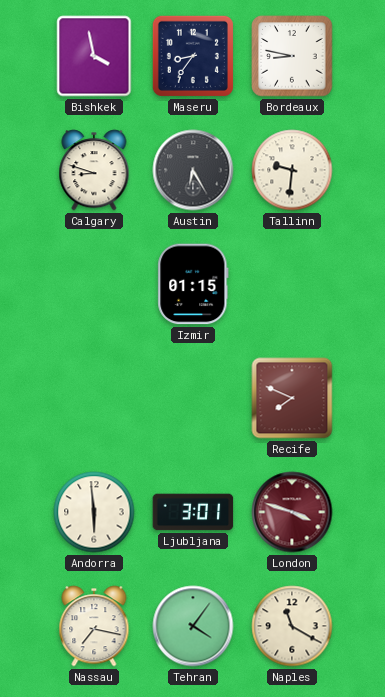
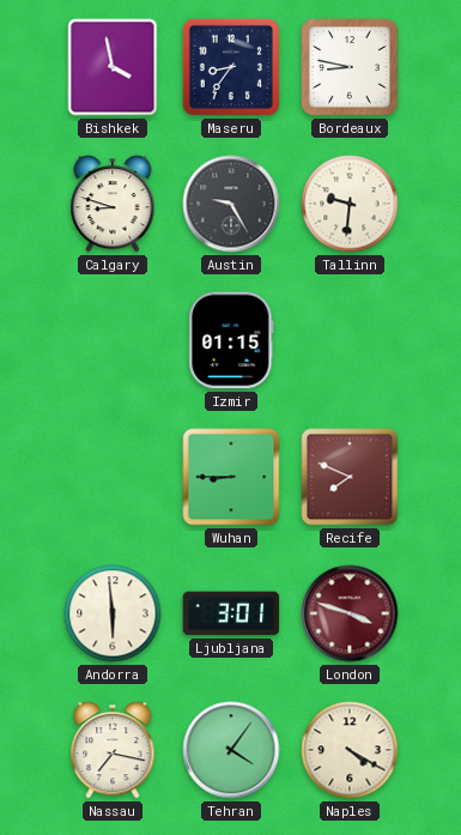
Austin: 6:25 -> 9:25
Wuhan: none -> 8:45
Naples: 11:20 -> 4:20
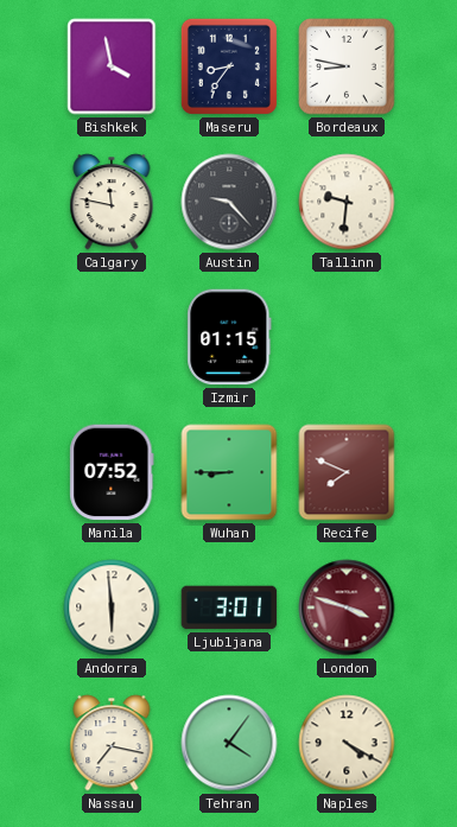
Calgary: 8:48 -> 11:47
Austin: 9:25 -> 9:23
Manila: none -> 07:52
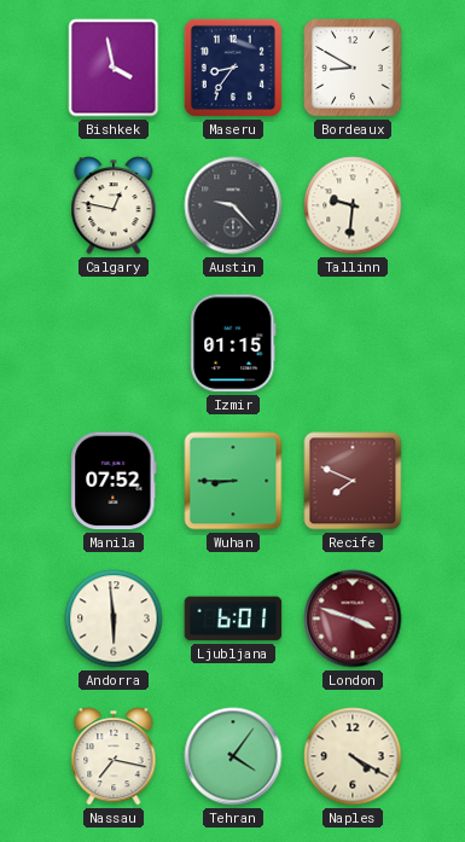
Bordeaux: 8:47 -> 8:50
Calgary: 11:47 -> 12:47
Ljubljana: 3:01 -> 6:01
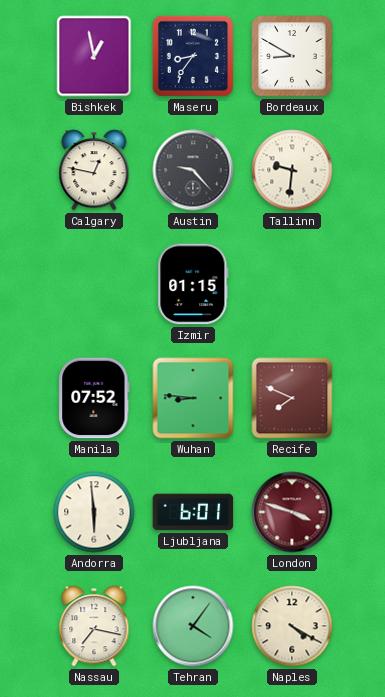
Bishkek: 3:58 -> 12:58
Wuhan: 8:45 -> 8:46
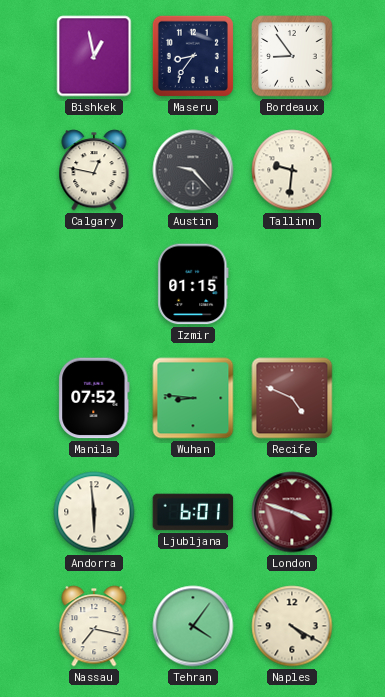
Bordeaux: 8:50 -> 8:54
Recife: 7:49 -> 4:49
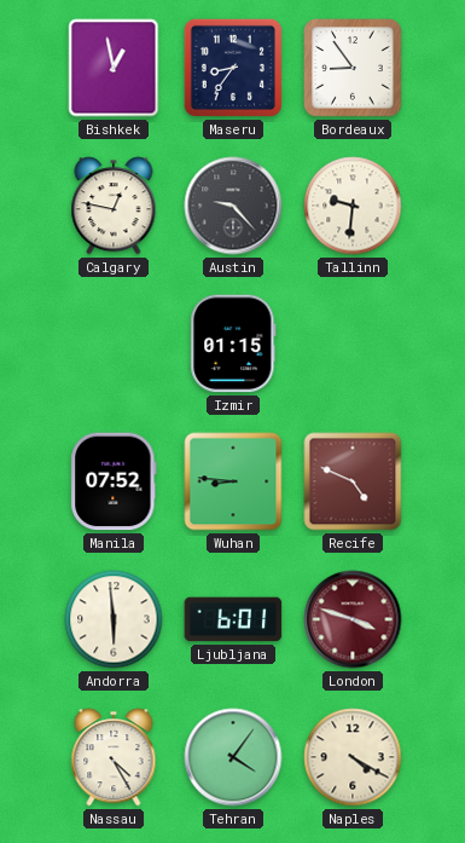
Nassau: 7:17 -> 4:25
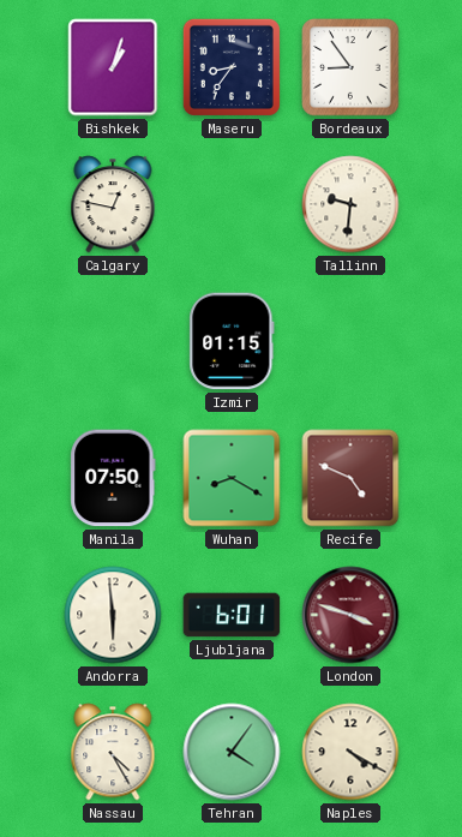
Bishkek: 12:58 -> 1:03
Austin: 9:23 -> none
Manila: 07:52 -> 07:50
Wuhan: 8:46 -> 8:20
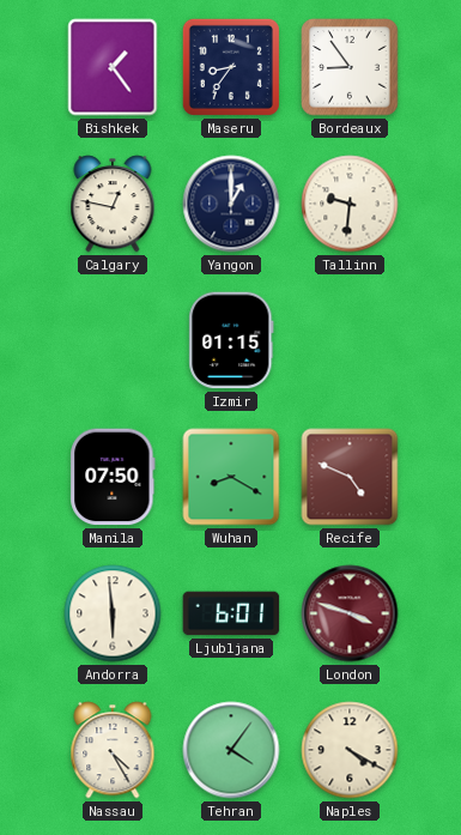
Bishkek: 1:03 -> 1:24
Yangon: none -> 1:00
